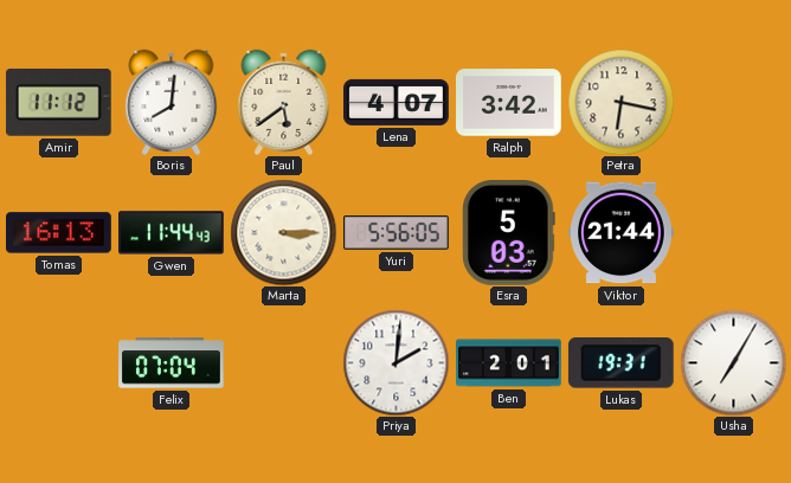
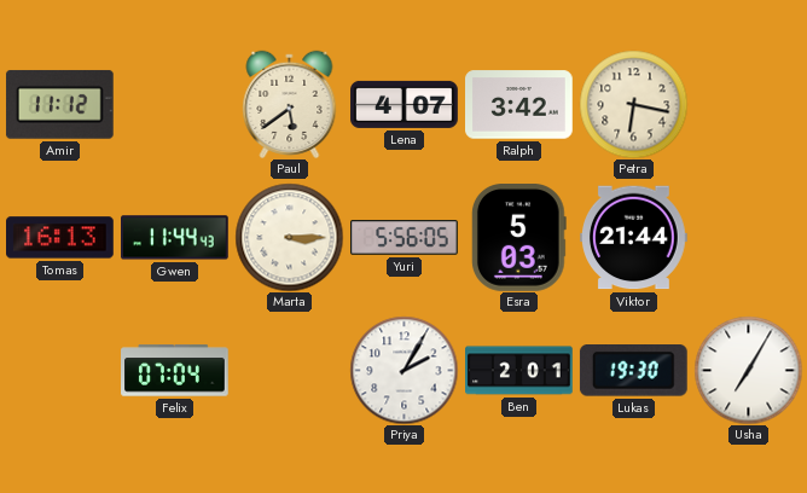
Boris: 8:01 -> none
Priya: 2:01 -> 2:05
Lukas: 19:31 -> 19:30
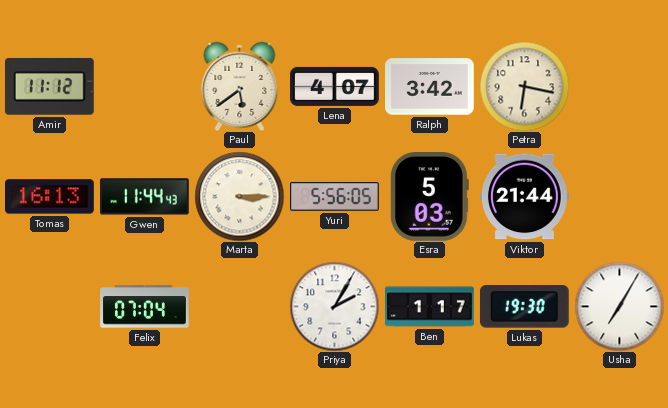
Ben: 2:01 -> 1:17
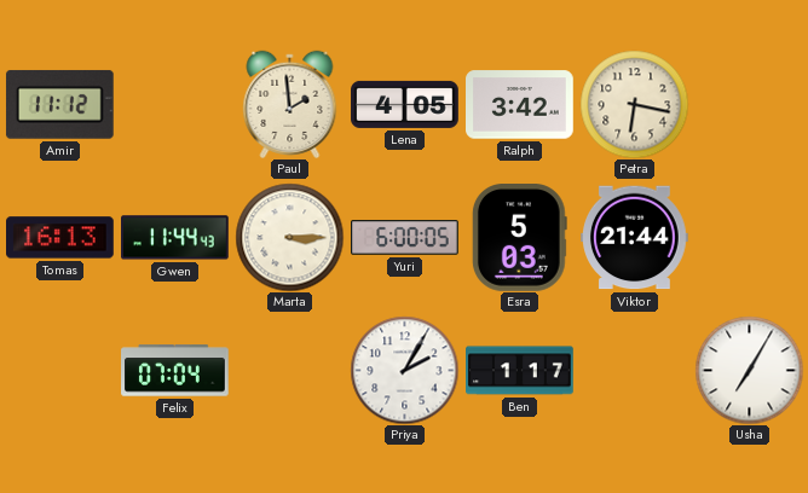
Paul: 5:39 -> 1:59
Lena: 4:07 -> 4:05
Yuri: 5:56 -> 6:00
Lukas: 19:30 -> none
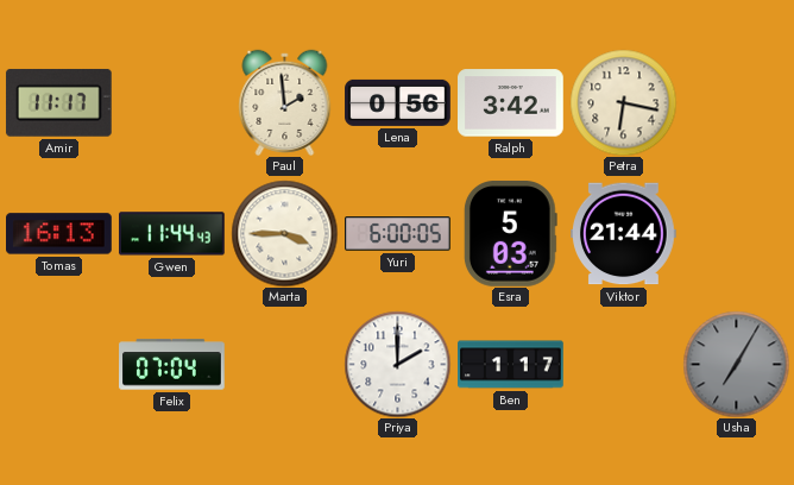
Amir: 11:12 -> 11:17
Lena: 4:05 -> 0:56
Marta: 3:15 -> 3:45
Priya: 2:05 -> 2:00
Usha dial: white -> grey
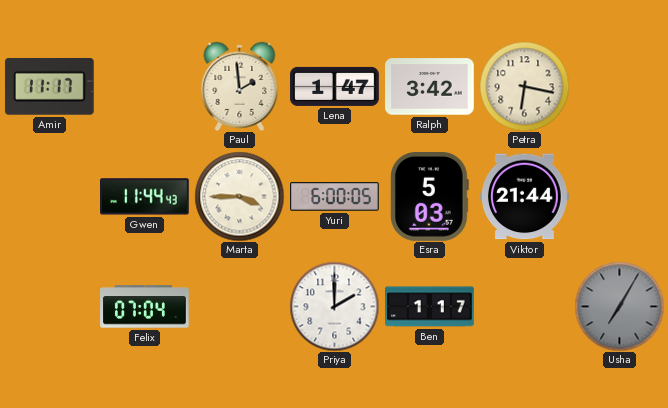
Lena: 0:56 -> 1:47
Tomas: 16:13 -> none
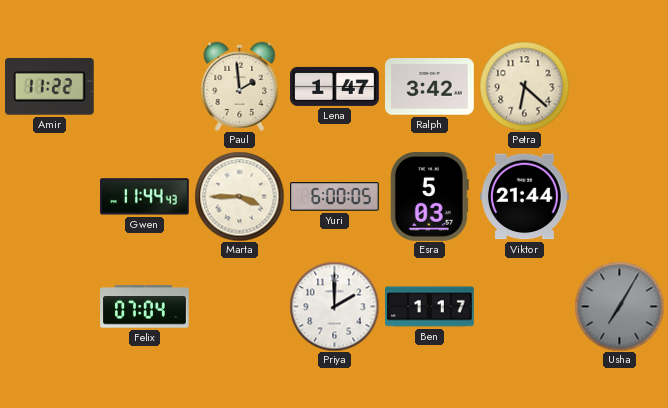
Amir: 11:17 -> 11:22
Petra: 6:17 -> 6:22
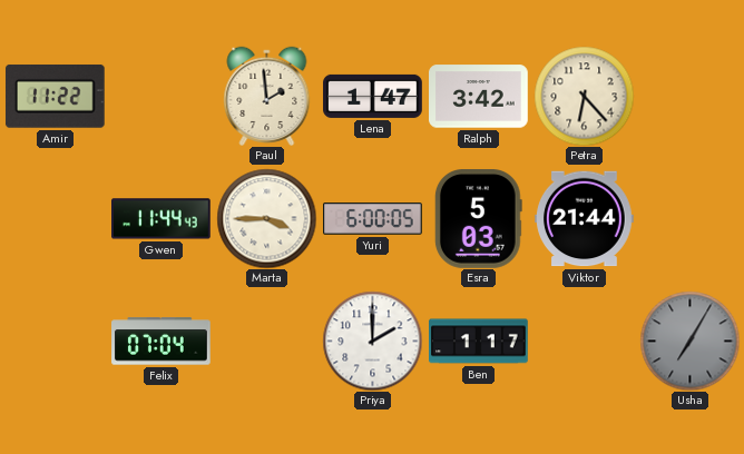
Petra: 6:22 -> 6:23
